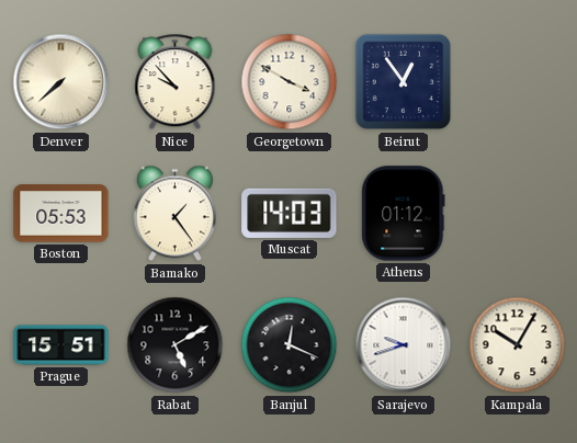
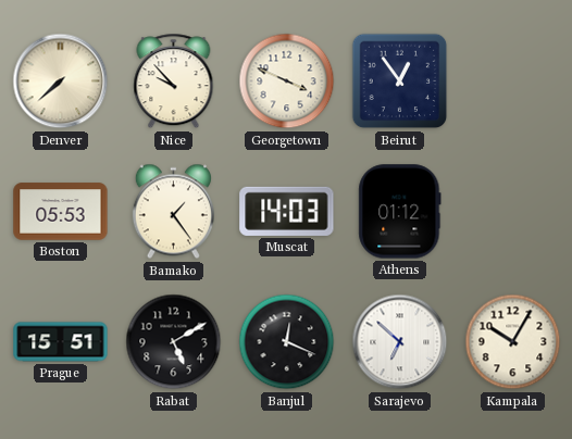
Georgetown: 3:50 -> 3:49
Sarajevo: 9:42 -> 6:52
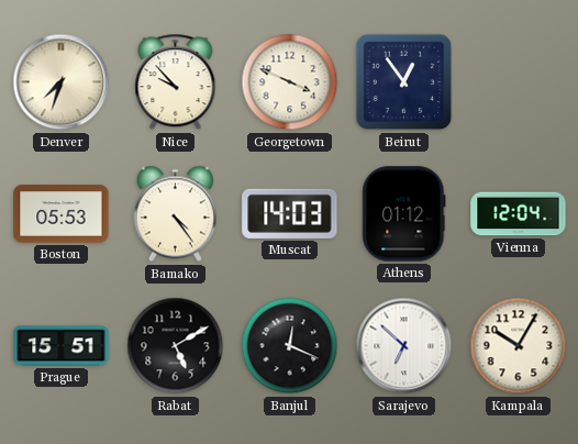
Denver: 7:38 -> 7:33
Bamako: 1:24 -> 4:24
Vienna: none -> 12:04
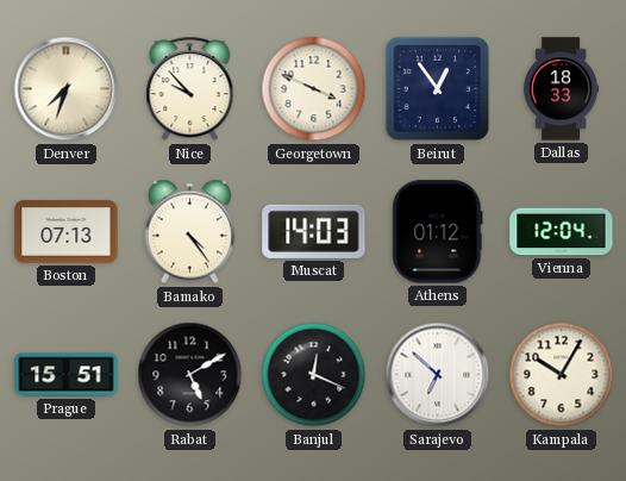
Dallas: none -> 18:33
Boston: 05:53 -> 07:13
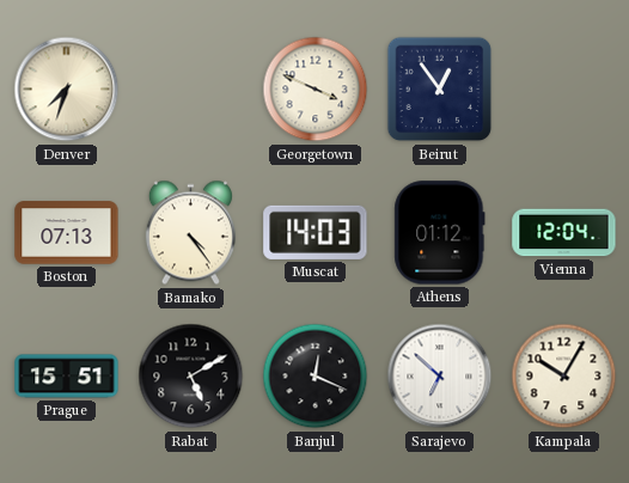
Nice: 9:53 -> none
Dallas: 18:33 -> none
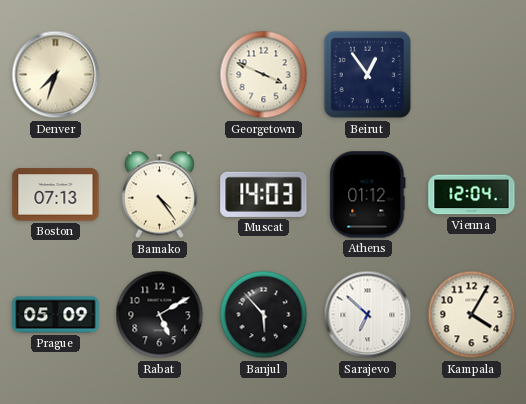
Prague: 15:51 -> 05:09
Banjul: 12:19 -> 5:53
Kampala: 10:05 -> 4:05
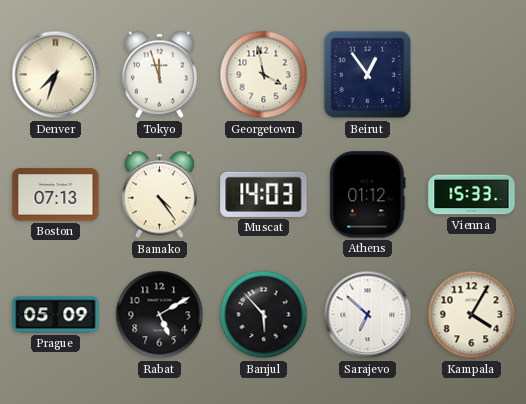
Tokyo: none -> 11:57
Georgetown: 3:49 -> 3:58
Vienna: 12:04 -> 15:33
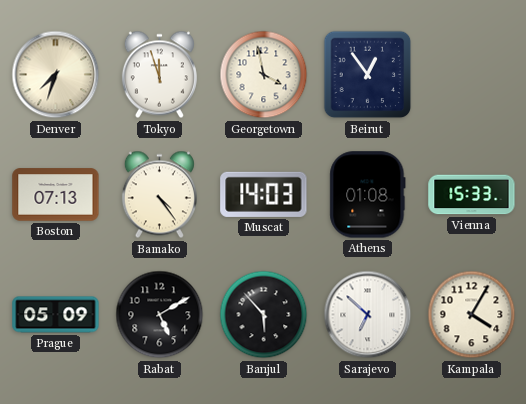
Athens: 01:12 -> 01:08
